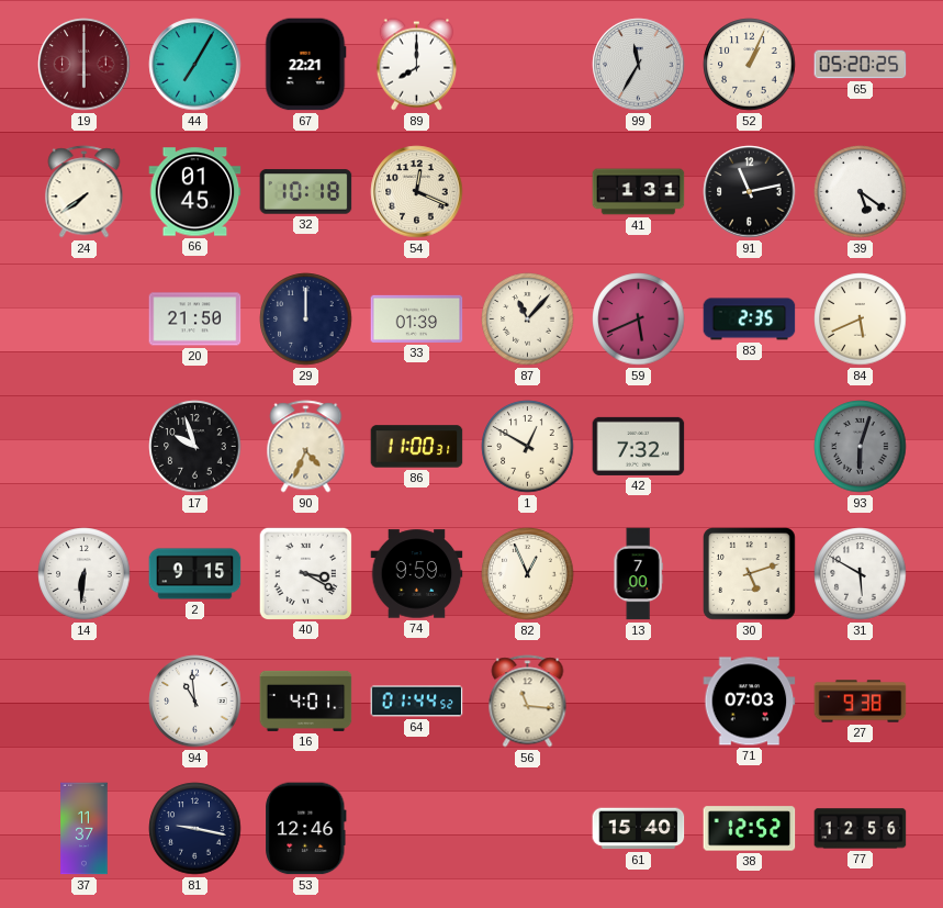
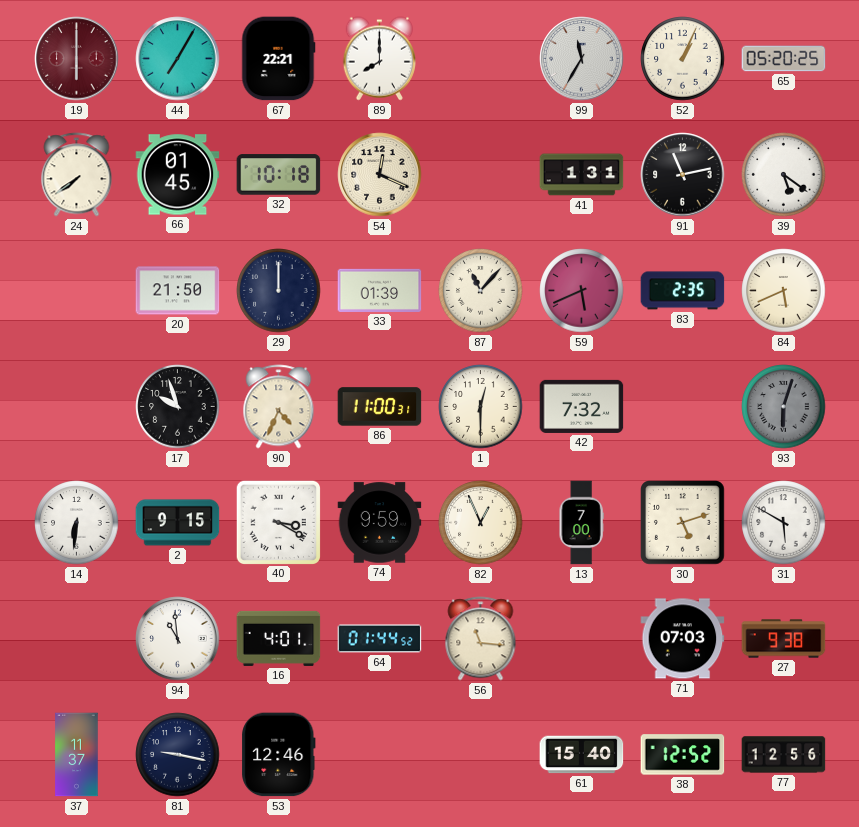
1: 12:50 -> 12:30
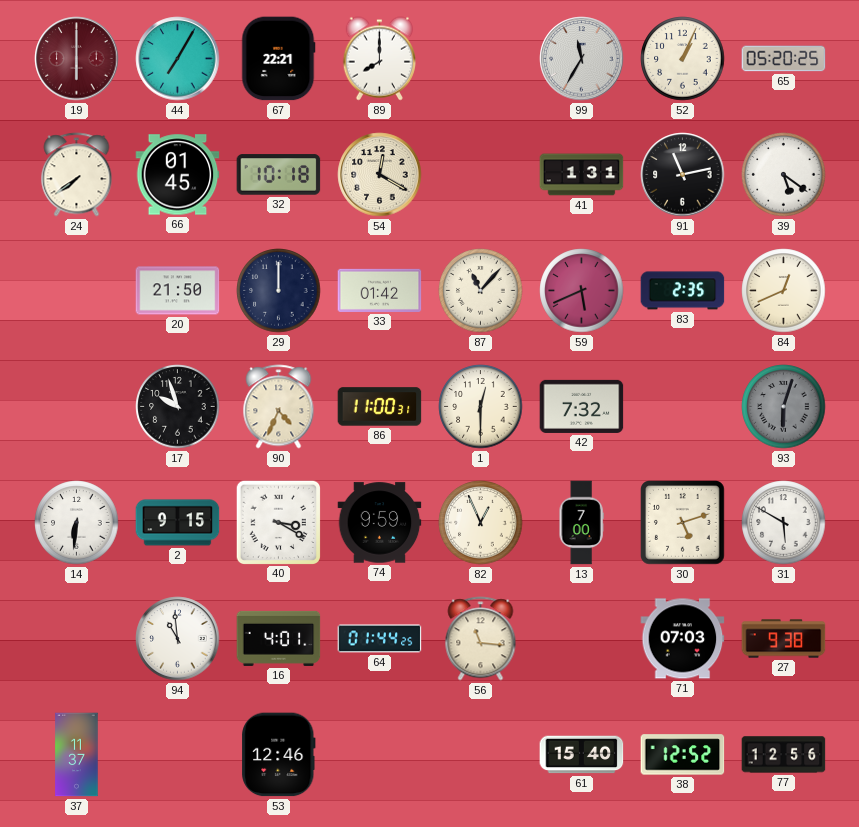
54: 12:19 -> 12:20
33: 01:39 -> 01:42
84: 5:41 -> 12:41
64: 01:44:52 -> 01:44:25
81: 9:17 -> none
